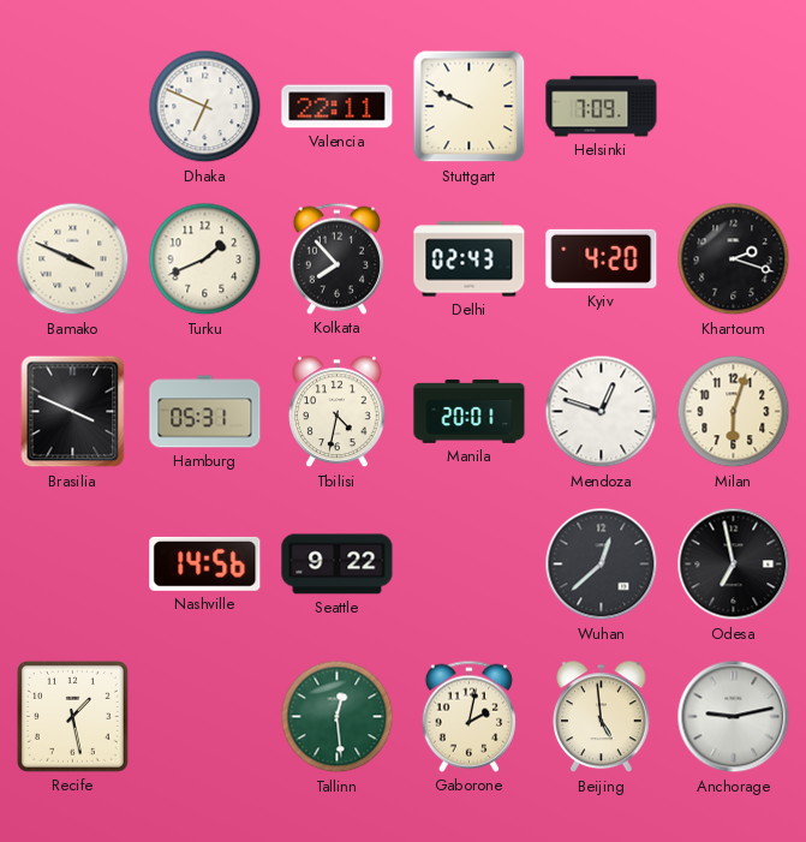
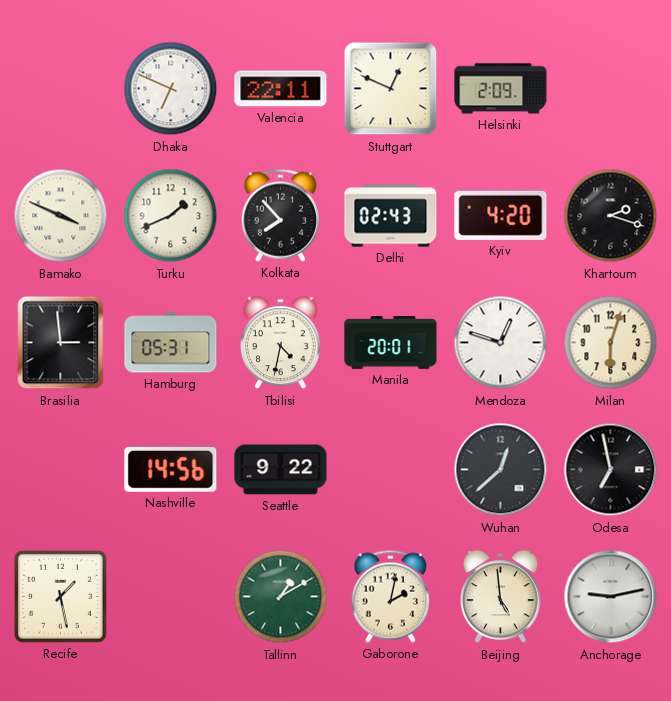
Stuttgart: 9:49 -> 12:49
Helsinki: 7:09 -> 2:09
Brasilia: 3:49 -> 2:59
Tallinn: 12:29 -> 1:10
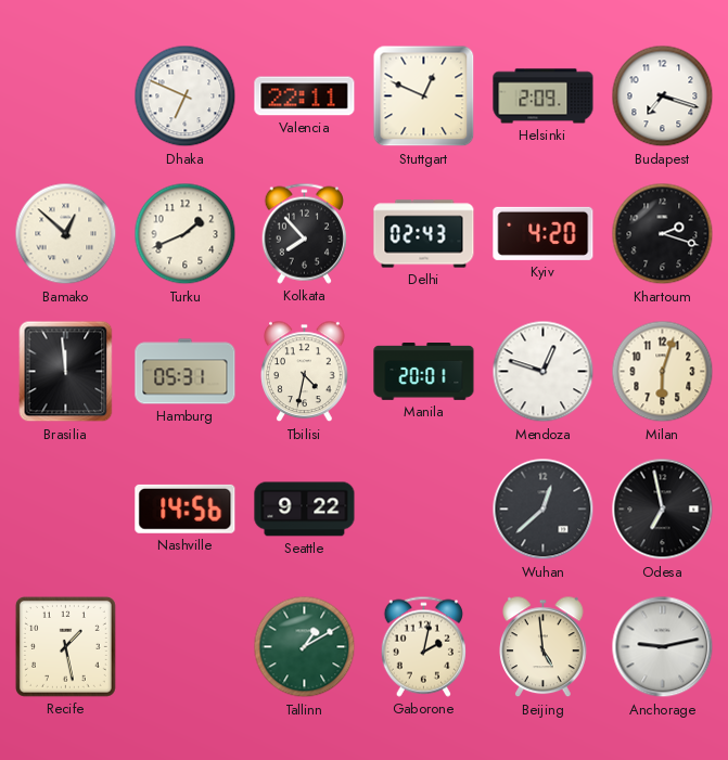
Budapest: none -> 7:18
Bamako: 3:49 -> 12:52
Brasilia: 2:59 -> 11:59
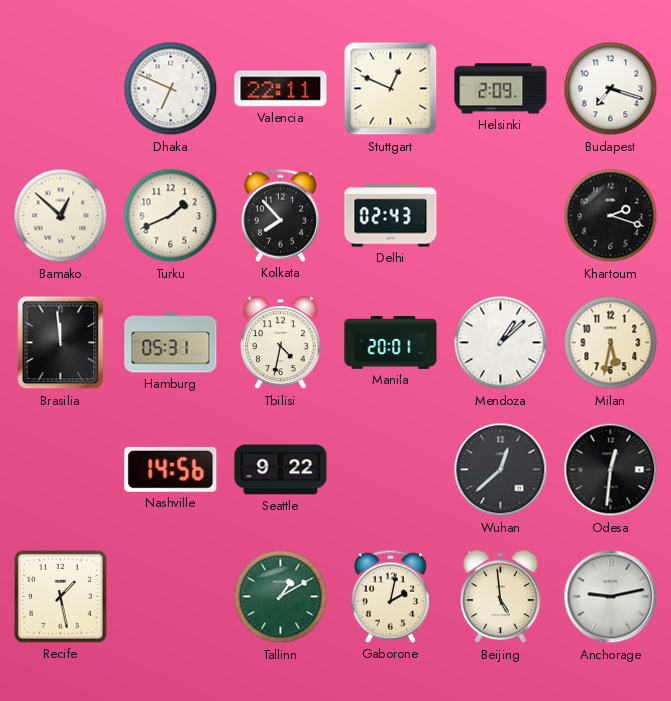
Kyiv: 4:20 -> none
Mendoza: 12:48 -> 1:08
Milan: 6:03 -> 5:32
Odesa: 6:58 -> 12:31
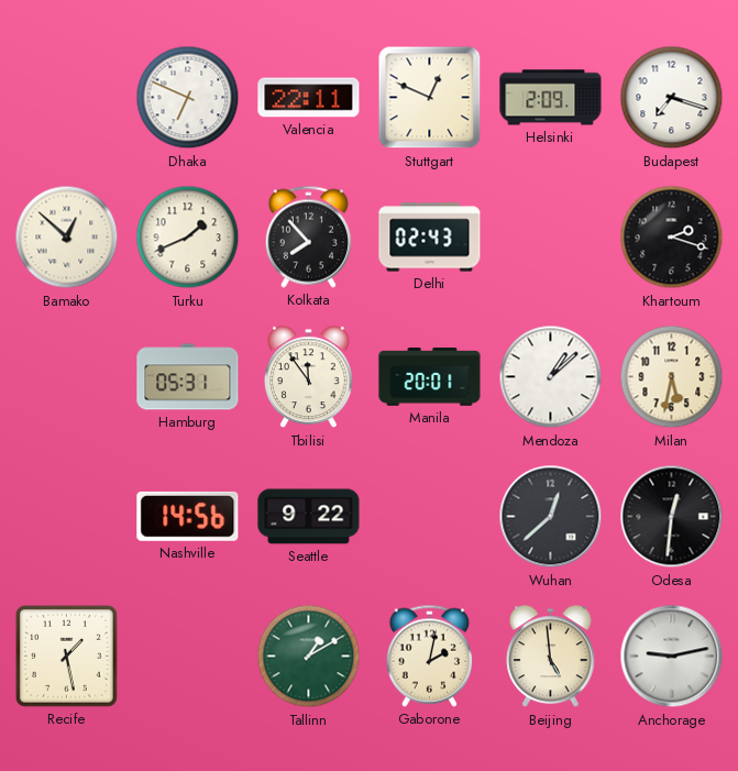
Brasilia: 11:59 -> none
Tbilisi: 4:32 -> 11:54
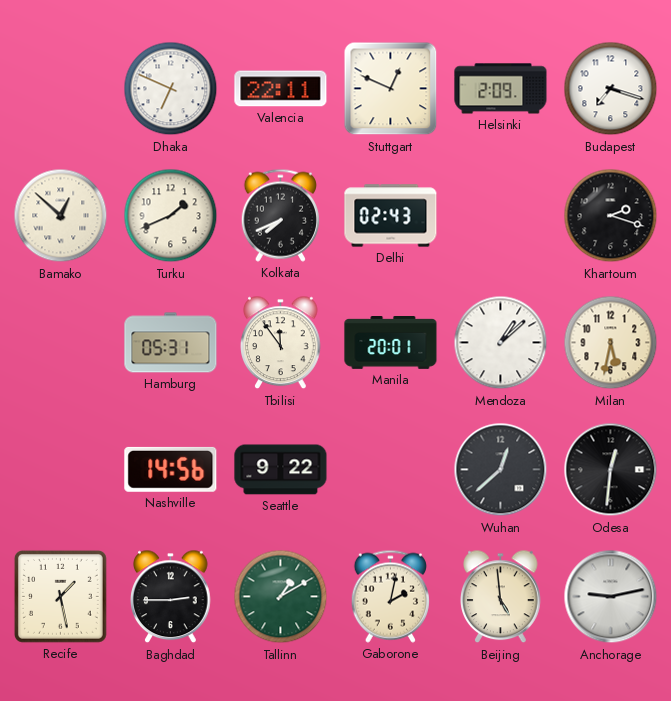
Kolkata: 7:53 -> 7:41
Baghdad: none -> 2:45
